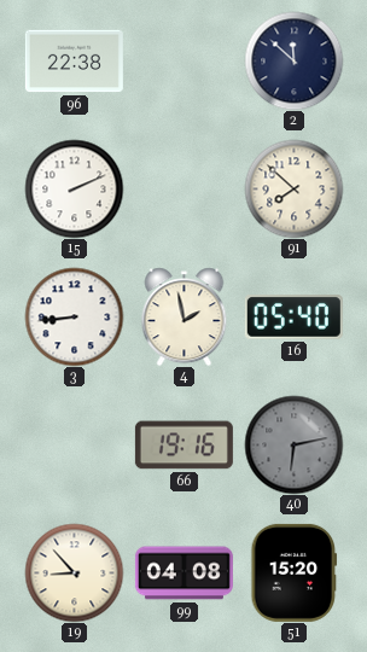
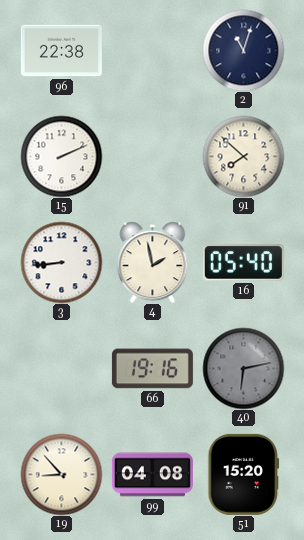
2: 11:52 -> 11:03
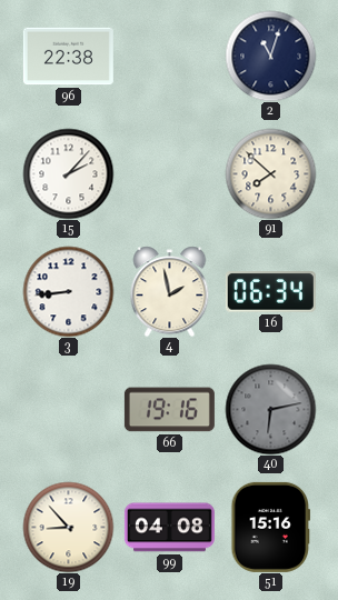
15: 2:11 -> 2:07
16: 05:40 -> 06:34
51: 15:20 -> 15:16
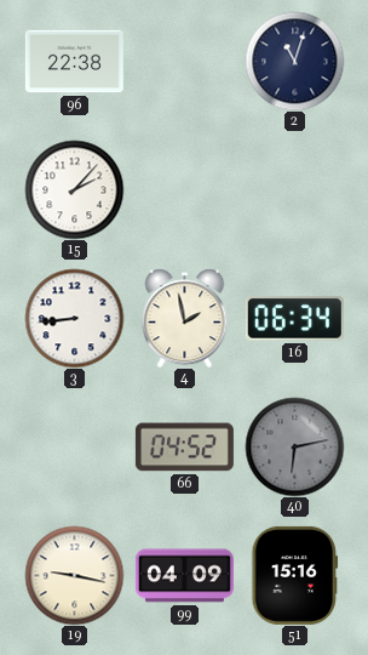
91: 7:52 -> none
66: 19:16 -> 04:52
19: 8:53 -> 9:17
99: 04:08 -> 04:09
